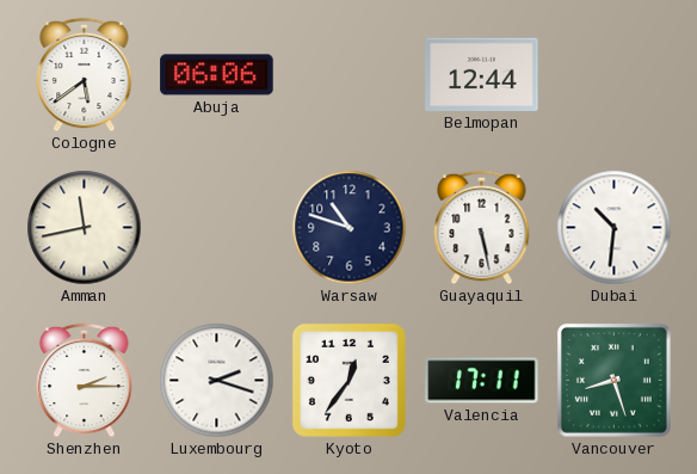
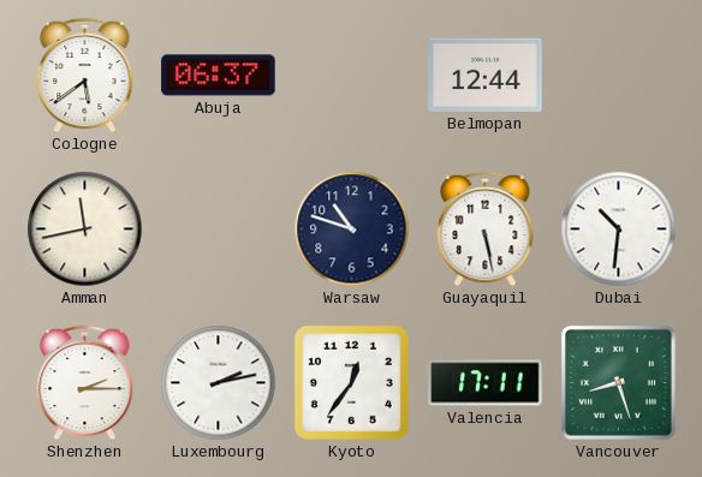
Abuja: 06:06 -> 06:37
Luxembourg: 2:18 -> 2:13
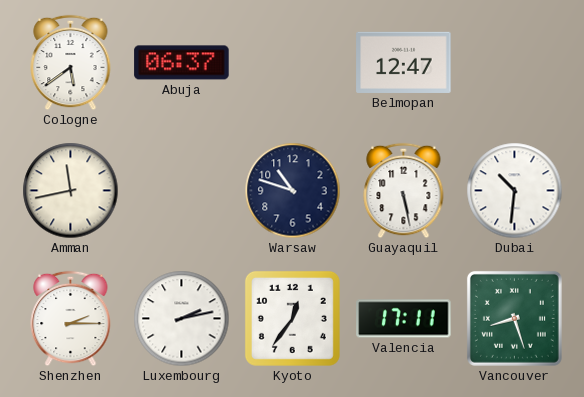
Belmopan: 12:44 -> 12:47
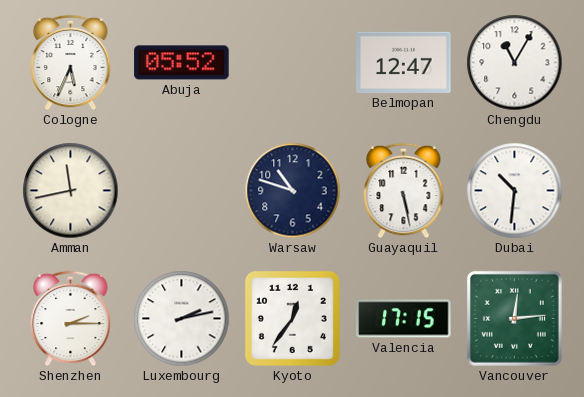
Cologne: 5:39 -> 5:34
Abuja: 06:37 -> 05:52
Chengdu: none -> 11:05
Valencia: 17:11 -> 17:15
Vancouver: 8:27 -> 12:14
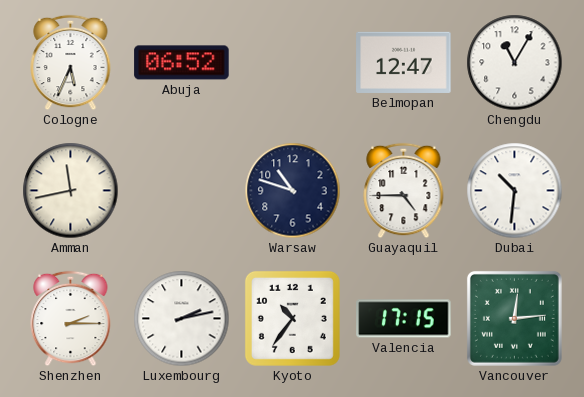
Abuja: 05:52 -> 06:52
Guayaquil: 5:28 -> 4:45
Kyoto: 12:36 -> 10:36
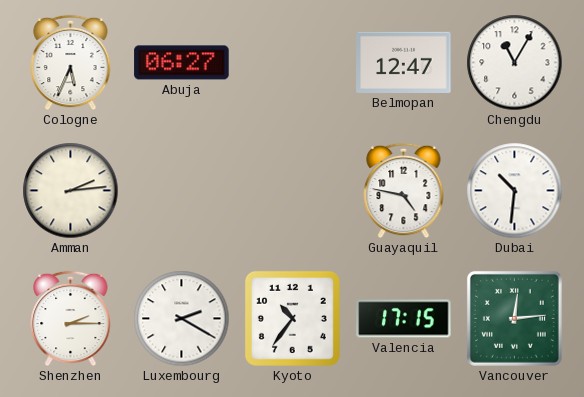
Abuja: 06:52 -> 06:27
Amman: 11:43 -> 2:14
Warsaw: 10:48 -> none
Guayaquil: 4:45 -> 4:47
Luxembourg: 2:13 -> 2:20
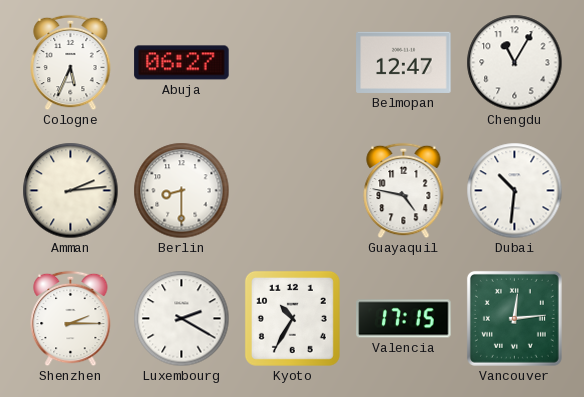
Berlin: none -> 8:30
Kyoto: 10:36 -> 10:35
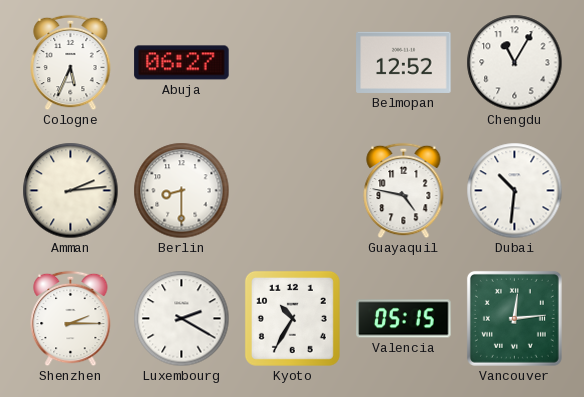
Belmopan: 12:47 -> 12:52
Valencia: 17:15 -> 05:15
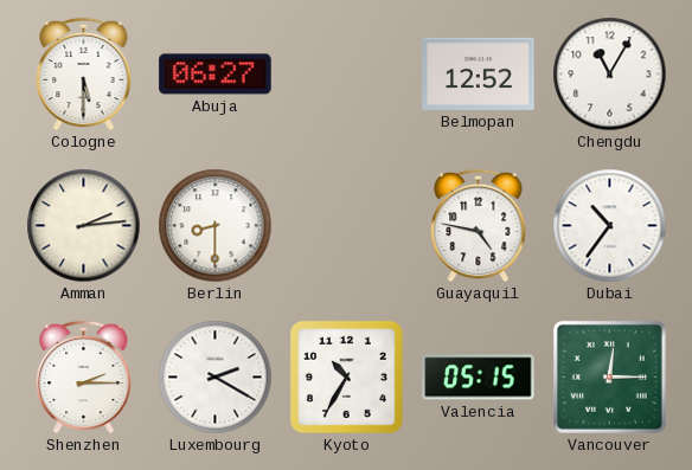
Cologne: 5:34 -> 5:30
Dubai: 10:31 -> 10:36
Vancouver: 12:14 -> 12:15
